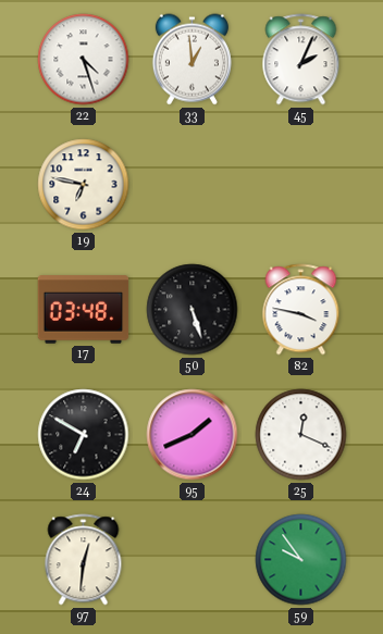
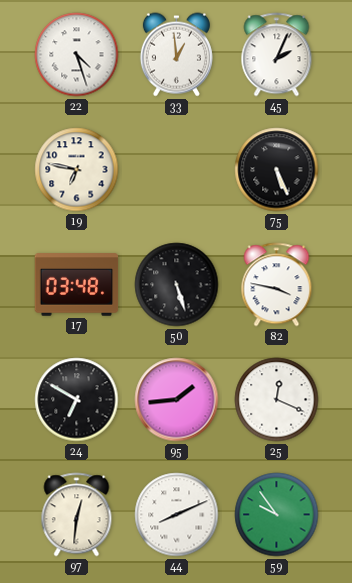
75: none -> 5:26
95: 1:41 -> 1:44
44: none -> 8:11
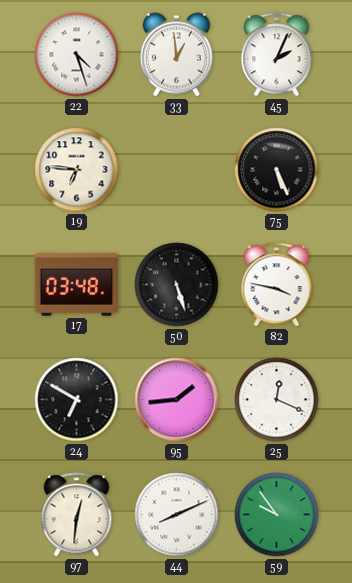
19: 6:47 -> 6:46
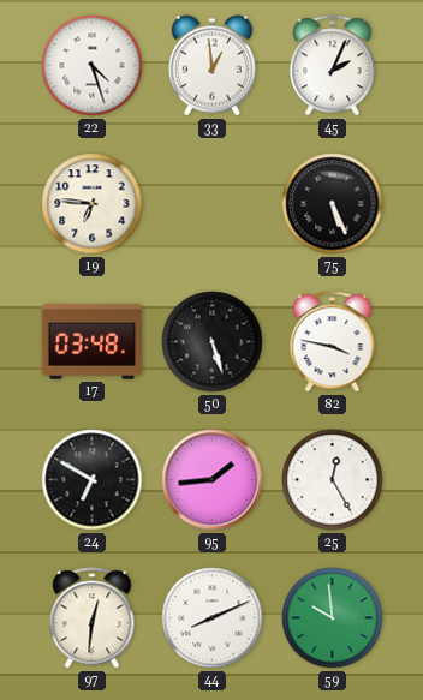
25: 12:19 -> 12:25
59: 9:54 -> 9:59
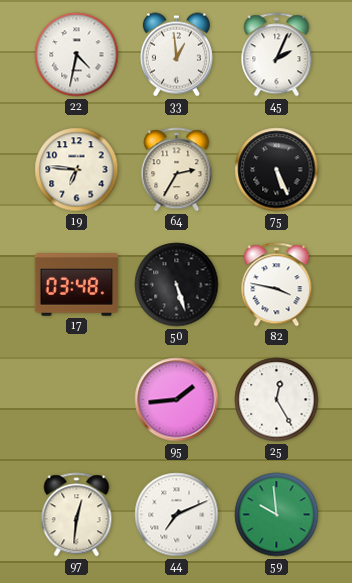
22: 4:27 -> 4:32
64: none -> 2:35
24: 6:50 -> none
44: 8:11 -> 7:11
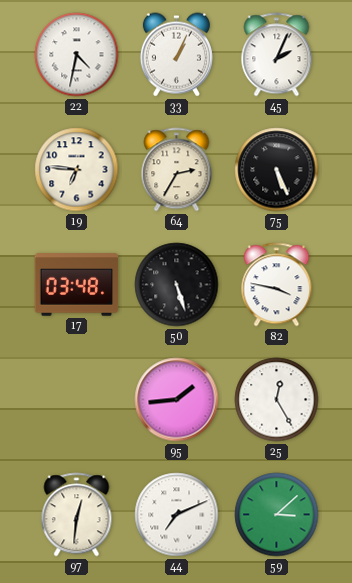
33: 12:59 -> 1:04
59: 9:59 -> 3:08
